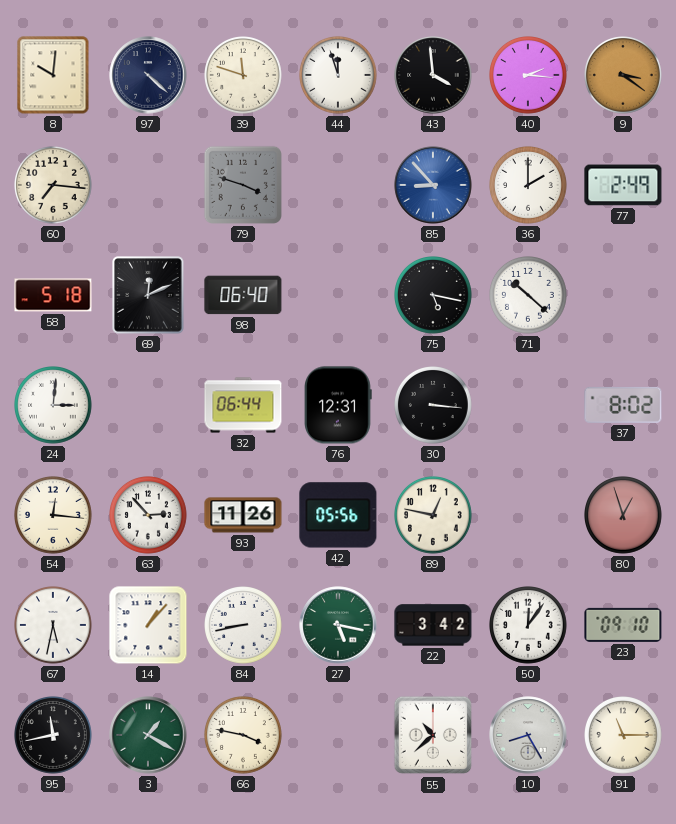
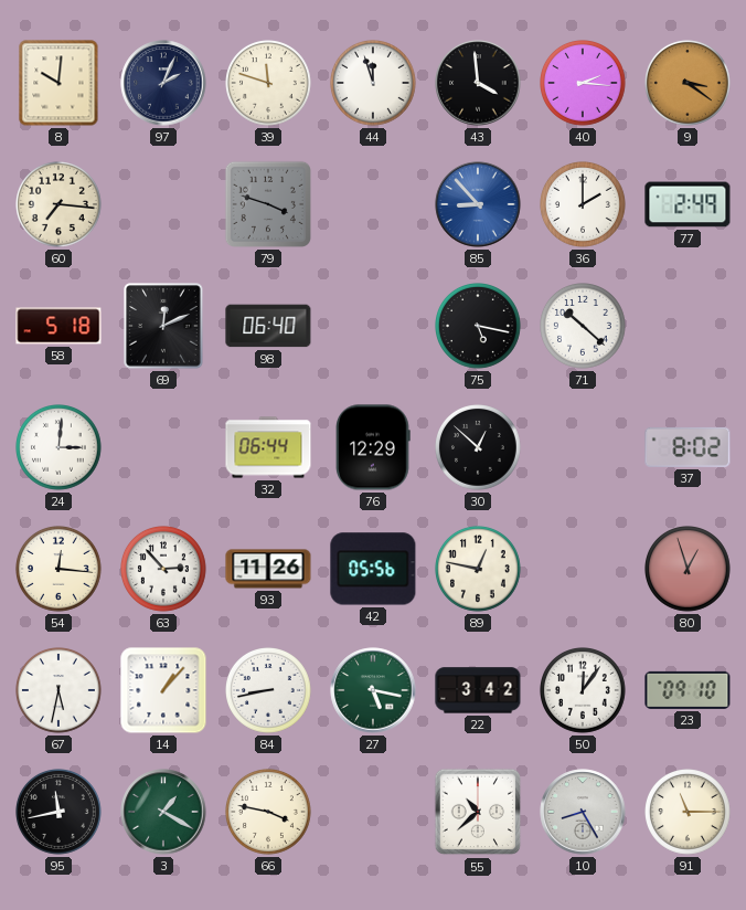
97: 4:22 -> 2:04
76: 12:31 -> 12:29
30: 3:16 -> 12:52
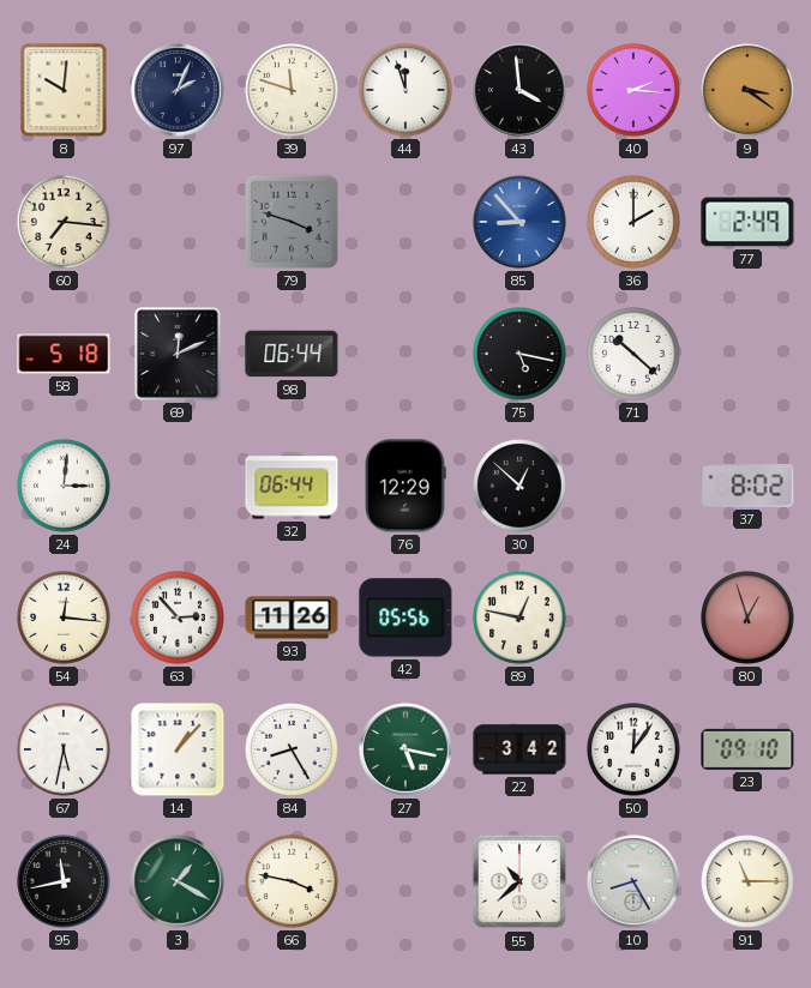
98: 06:40 -> 06:44
84: 8:43 -> 8:25
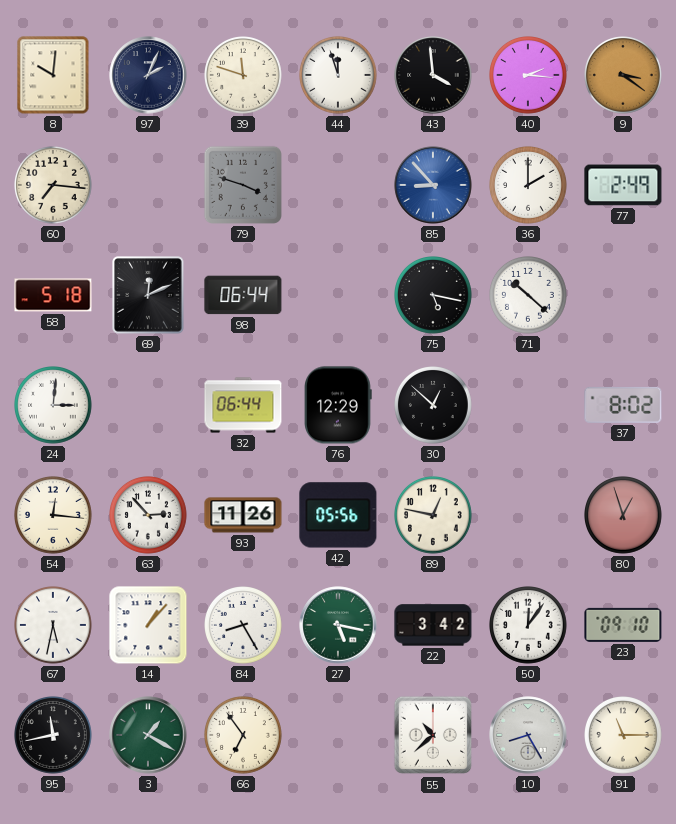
66: 3:47 -> 6:54
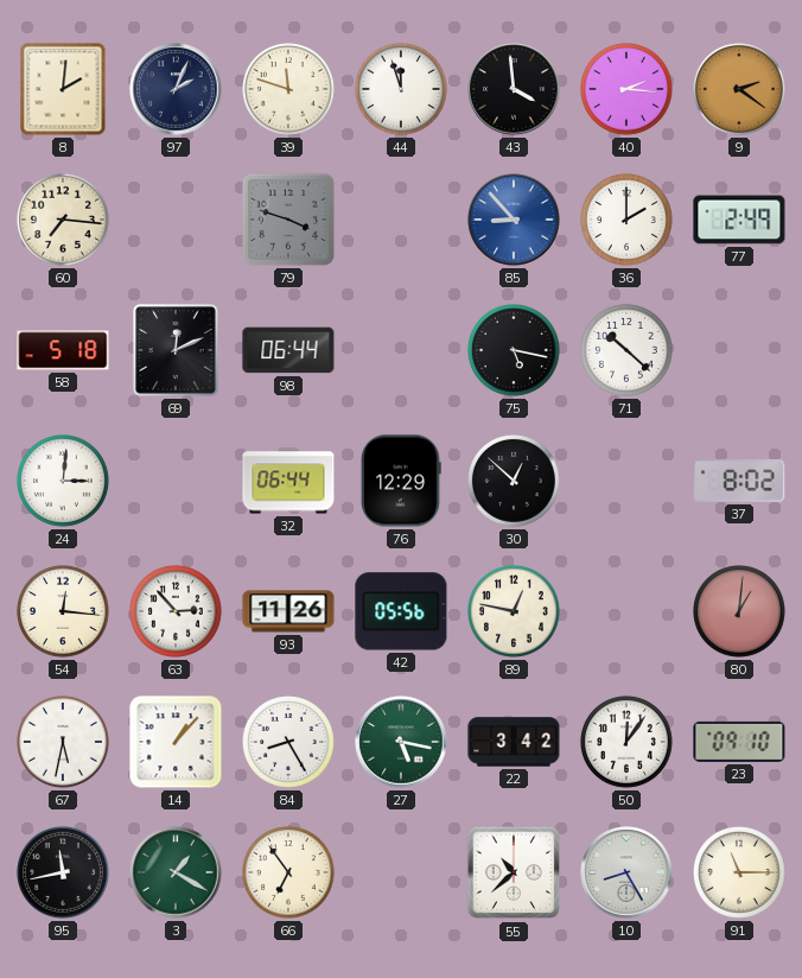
8: 10:01 -> 2:01
9: 3:21 -> 2:21
80: 12:57 -> 1:01
